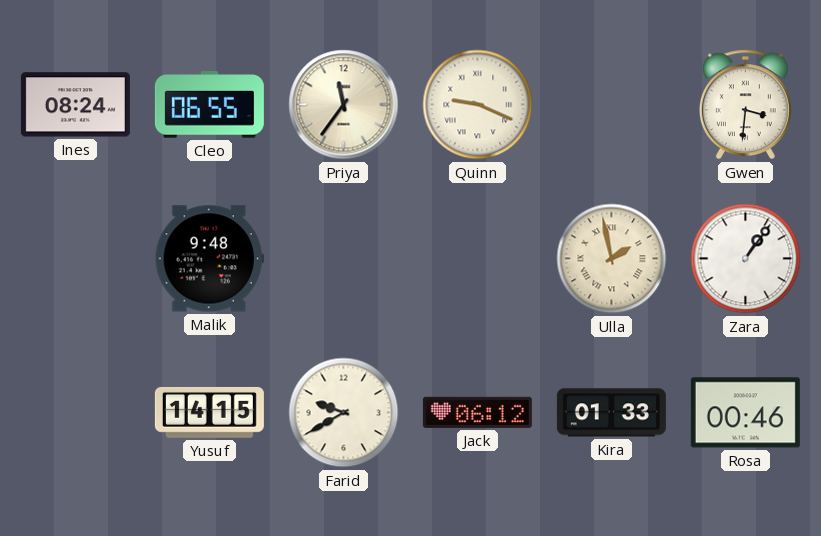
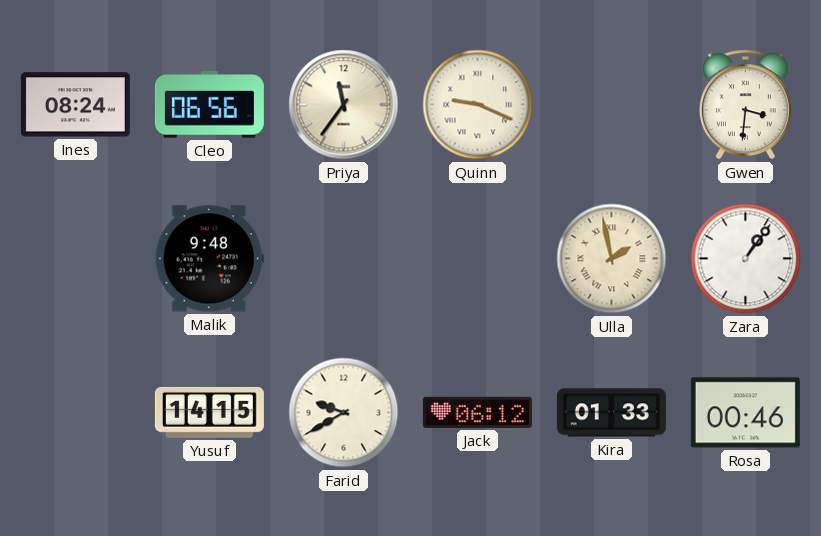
Cleo: 06:55 -> 06:56
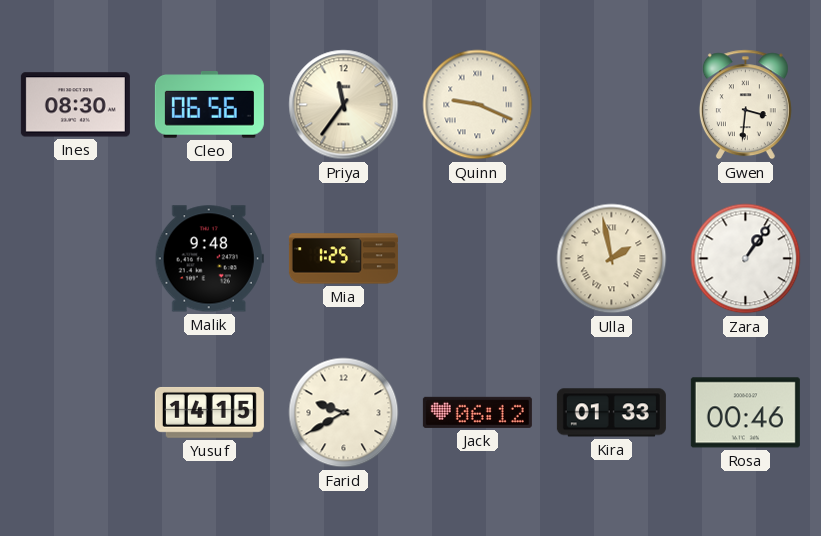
Ines: 08:24 -> 08:30
Mia: none -> 1:25
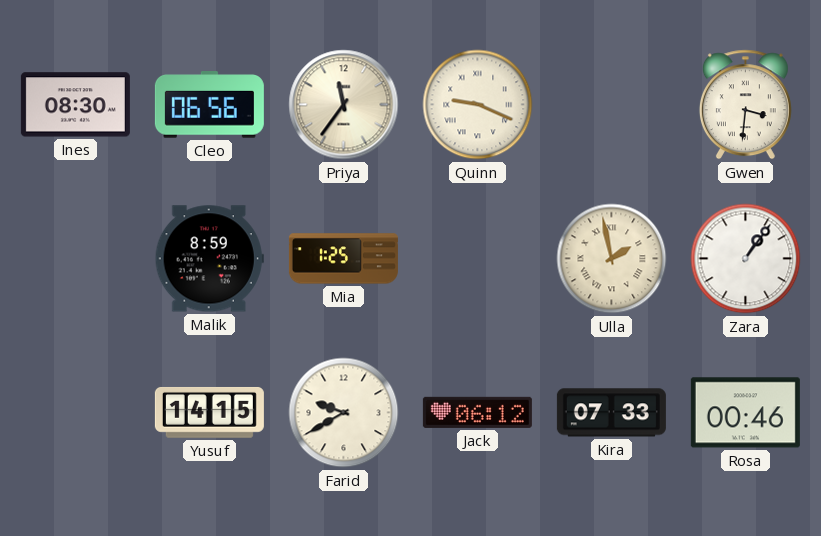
Malik: 9:48 -> 8:59
Kira: 01:33 -> 07:33
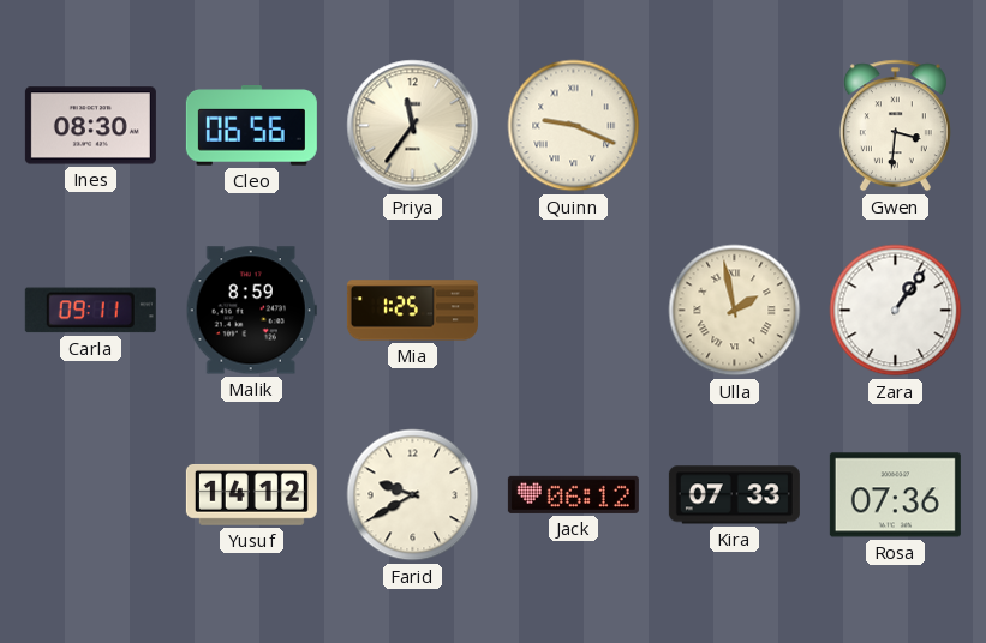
Carla: none -> 09:11
Yusuf: 14:15 -> 14:12
Rosa: 00:46 -> 07:36
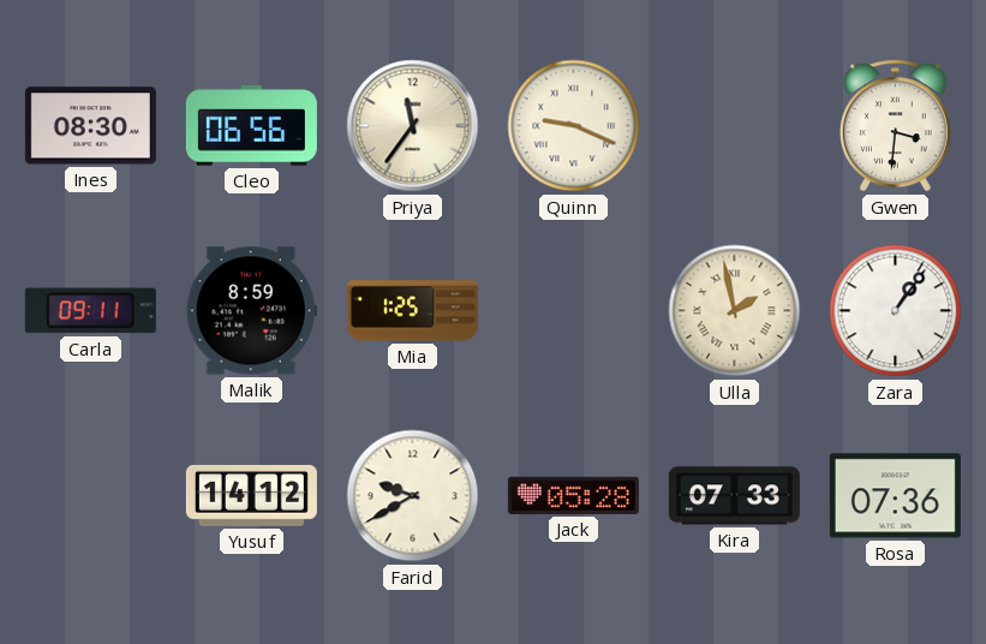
Jack: 06:12 -> 05:28
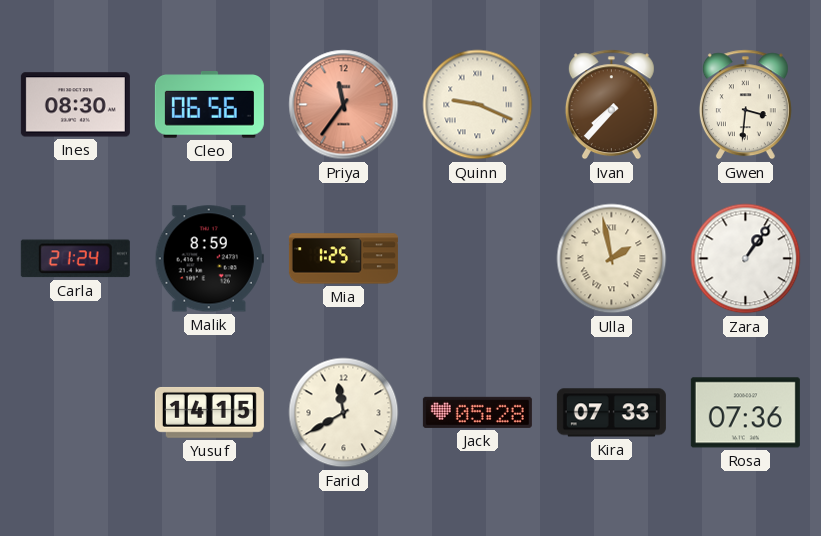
Priya dial: cream -> salmon
Ivan: none -> 7:37
Carla: 09:11 -> 21:24
Yusuf: 14:12 -> 14:15
Farid: 9:40 -> 11:40
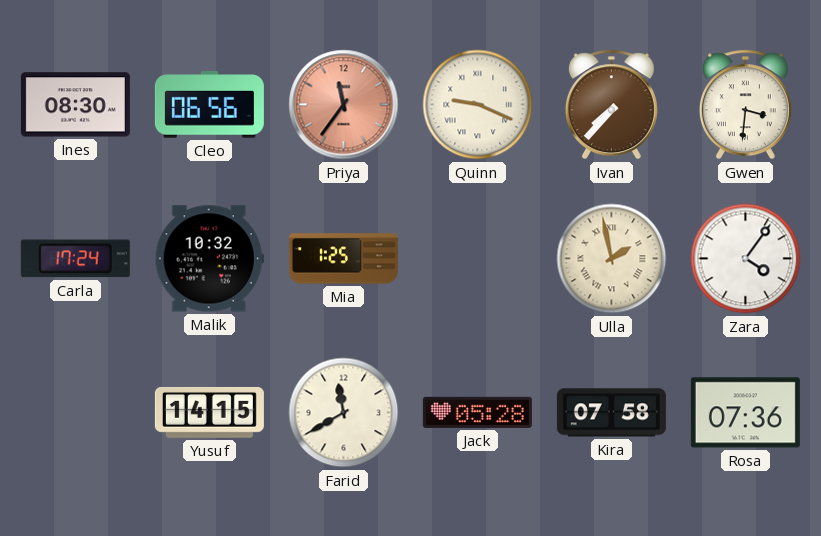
Carla: 21:24 -> 17:24
Malik: 8:59 -> 10:32
Zara: 1:06 -> 4:06
Kira: 07:33 -> 07:58
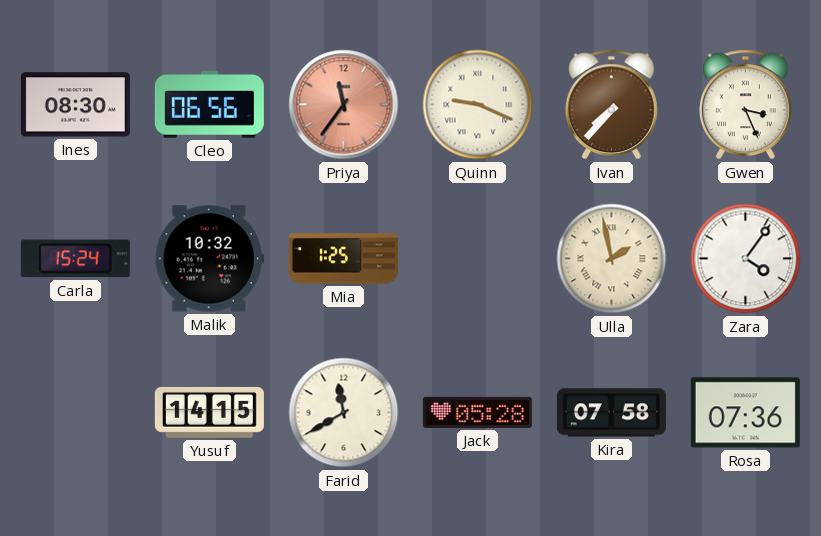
Gwen: 3:31 -> 3:26
Carla: 17:24 -> 15:24
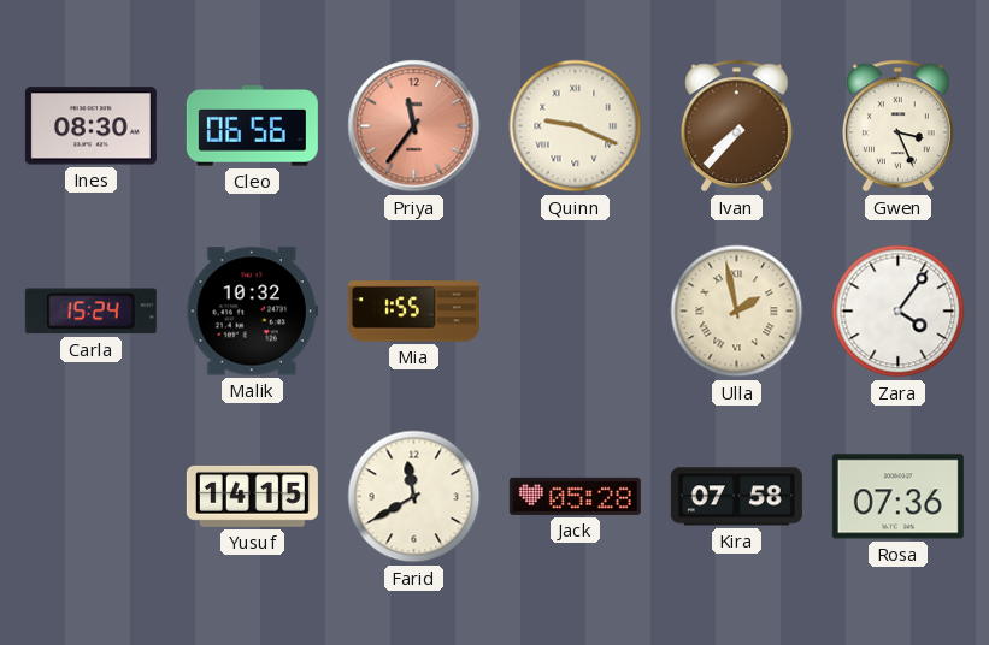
Mia: 1:25 -> 1:55
